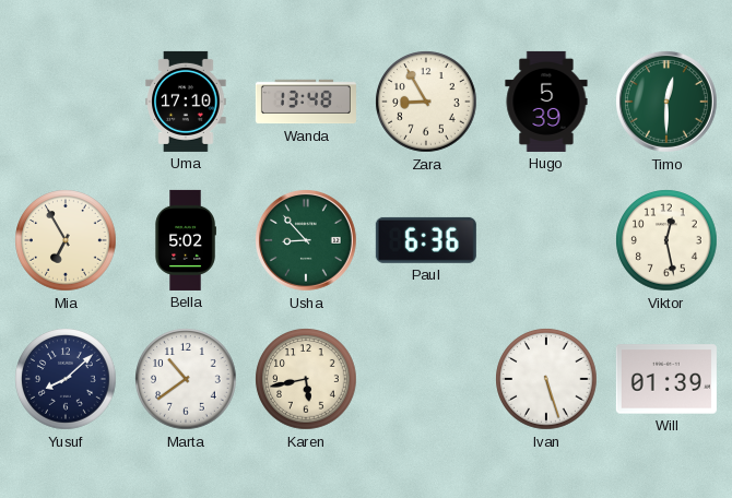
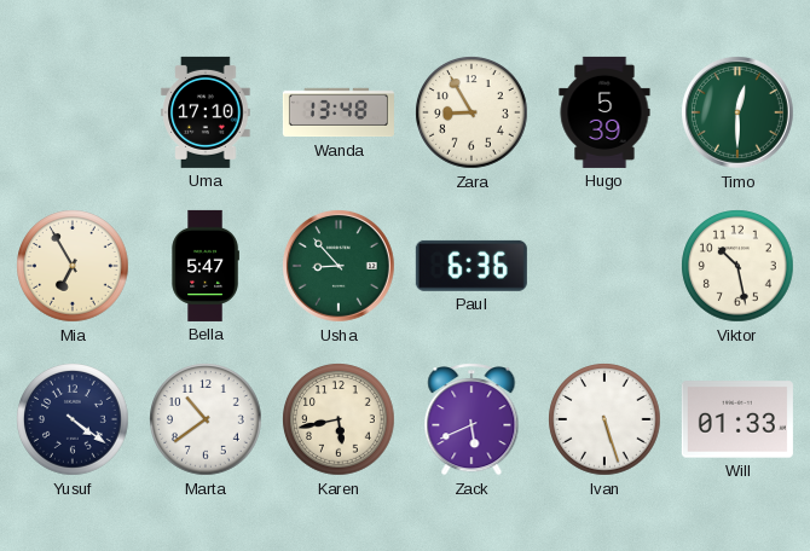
Bella: 5:02 -> 5:47
Viktor: 12:28 -> 10:28
Yusuf: 8:08 -> 4:21
Zack: none -> 5:41
Will: 01:39 -> 01:33
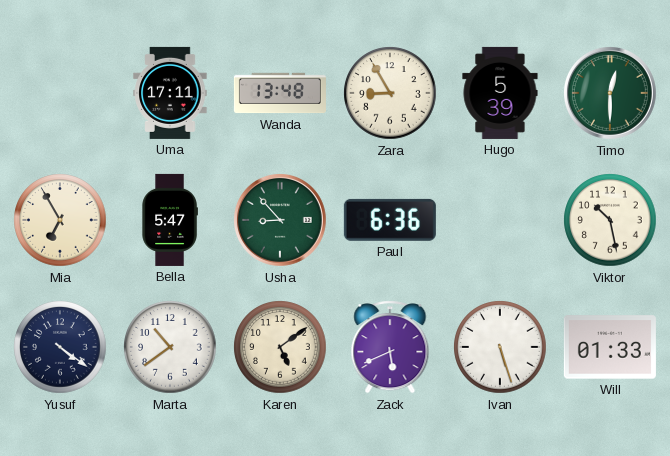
Uma: 17:10 -> 17:11
Karen: 5:43 -> 5:09
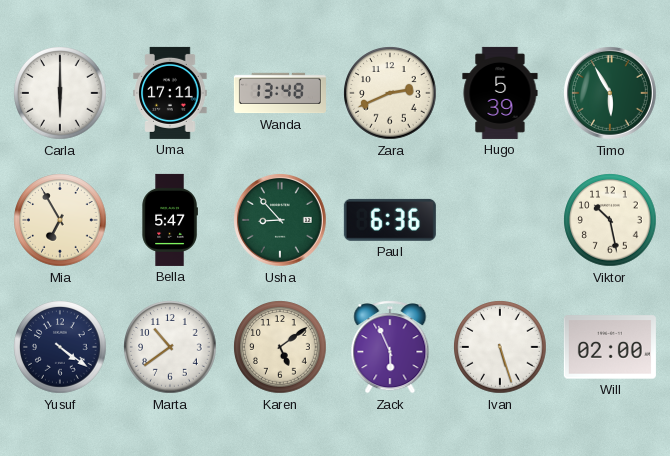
Carla: none -> 6:00
Zara: 8:55 -> 2:41
Timo: 12:30 -> 5:55
Zack: 5:41 -> 5:56
Will: 01:33 -> 02:00
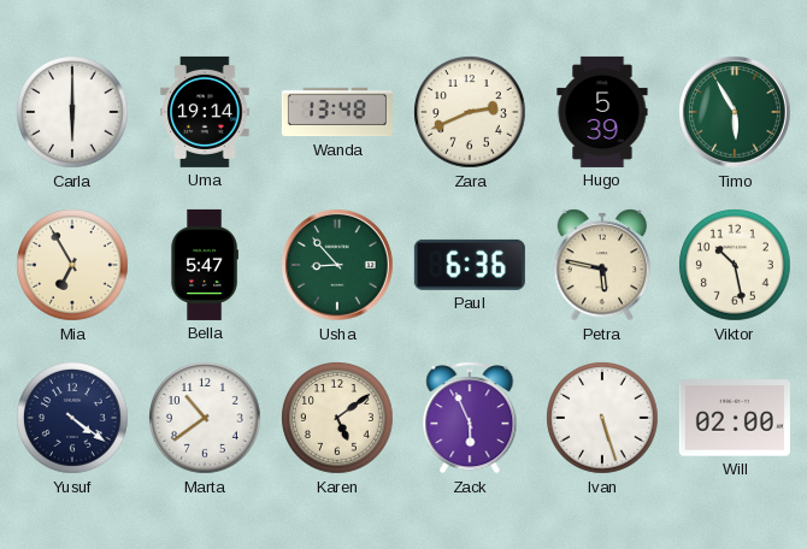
Uma: 17:11 -> 19:14
Petra: none -> 5:47
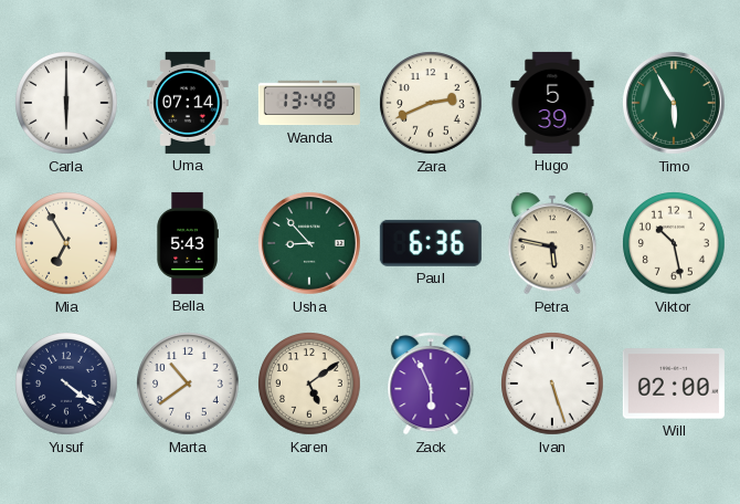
Uma: 19:14 -> 07:14
Bella: 5:47 -> 5:43
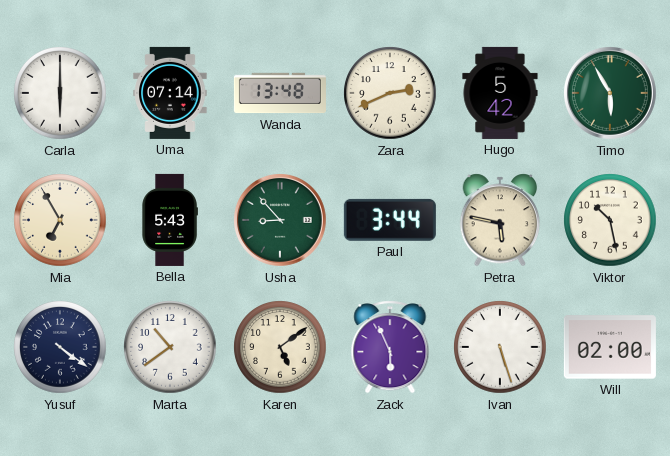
Hugo: 5:39 -> 5:42
Paul: 6:36 -> 3:44
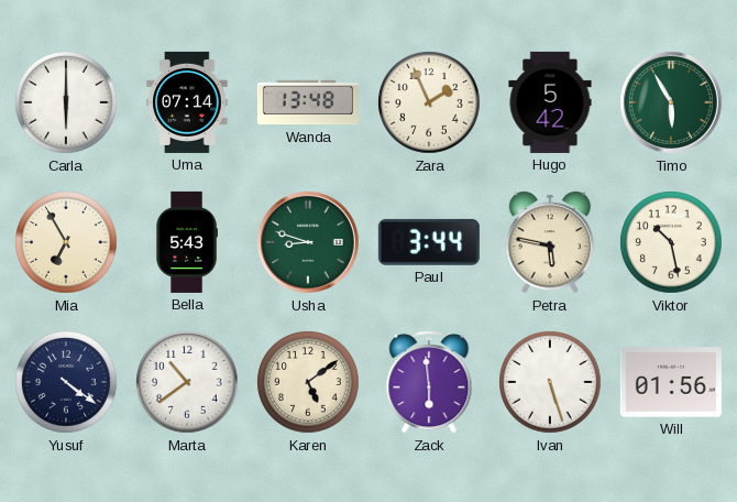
Zara: 2:41 -> 1:56
Usha: 8:53 -> 8:48
Zack: 5:56 -> 5:59
Will: 02:00 -> 01:56
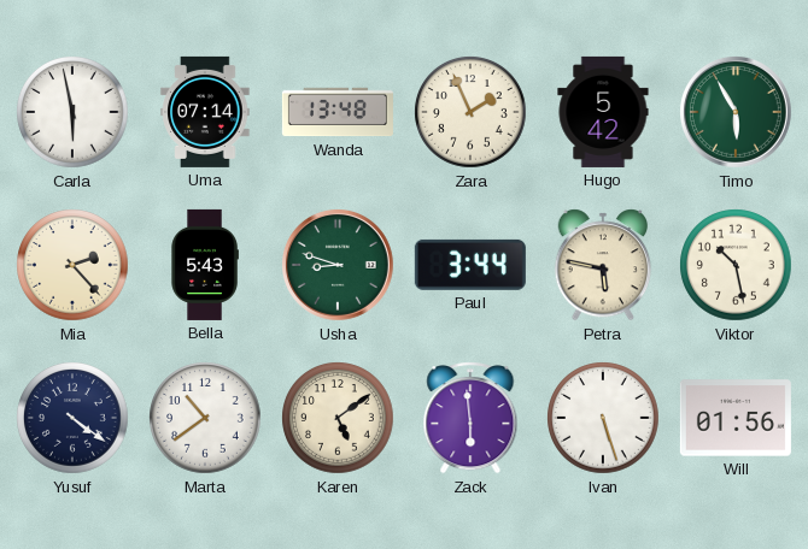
Carla: 6:00 -> 5:58
Mia: 6:55 -> 2:23
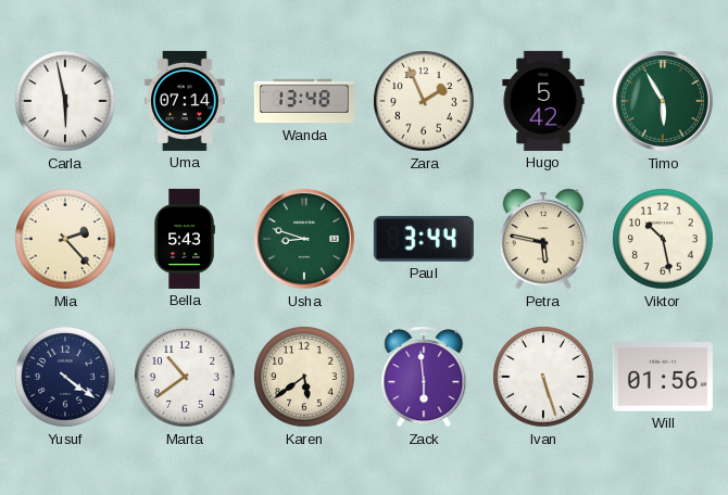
Karen: 5:09 -> 5:39
